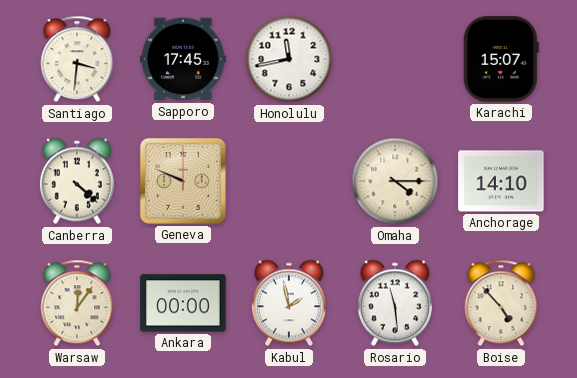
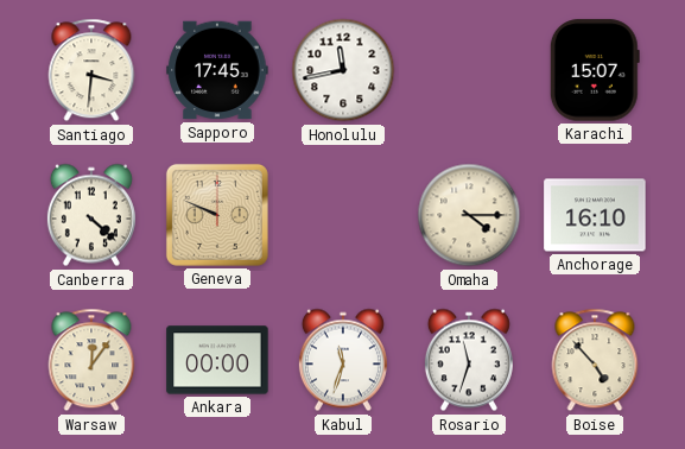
Anchorage: 14:10 -> 16:10
Kabul: 1:58 -> 11:33
Rosario: 11:29 -> 11:33
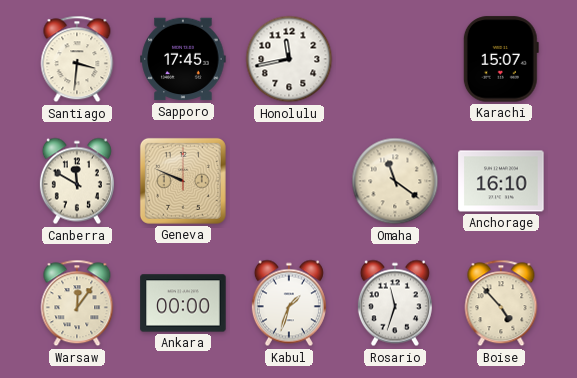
Canberra: 4:22 -> 11:50
Omaha: 4:15 -> 11:21
Kabul: 11:33 -> 1:33
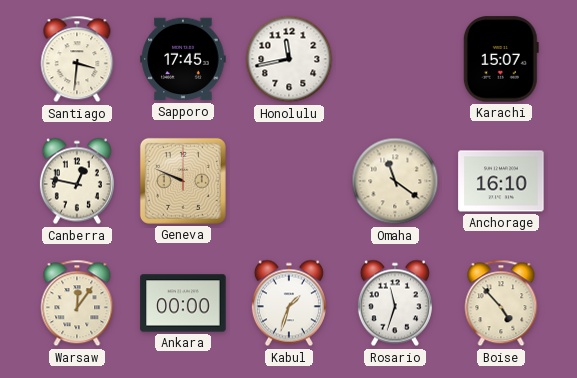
Canberra: 11:50 -> 12:47
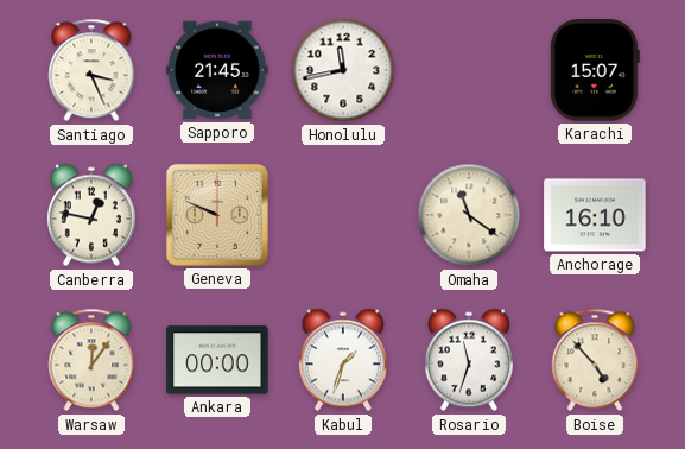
Santiago: 3:31 -> 3:26
Sapporo: 17:45 -> 21:45
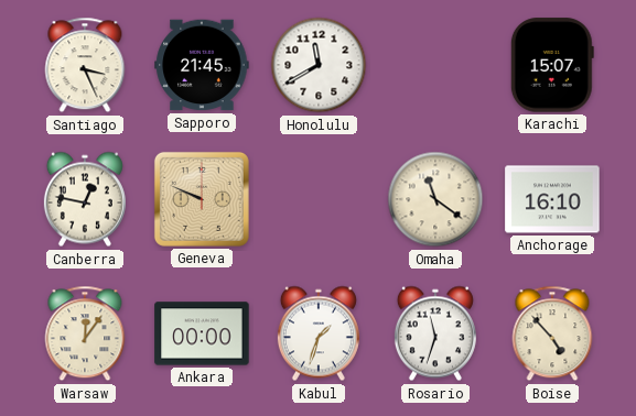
Honolulu: 11:43 -> 11:40
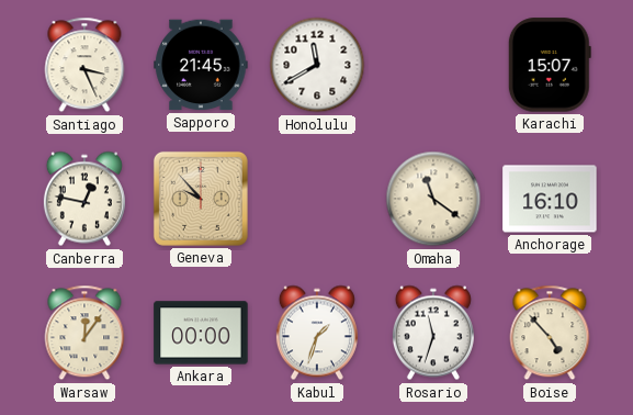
Geneva: 9:49 -> 9:53
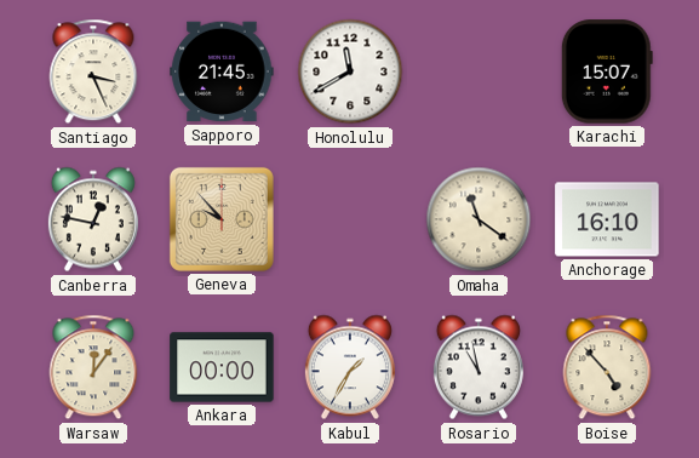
Kabul: 1:33 -> 1:35
Rosario: 11:33 -> 10:58
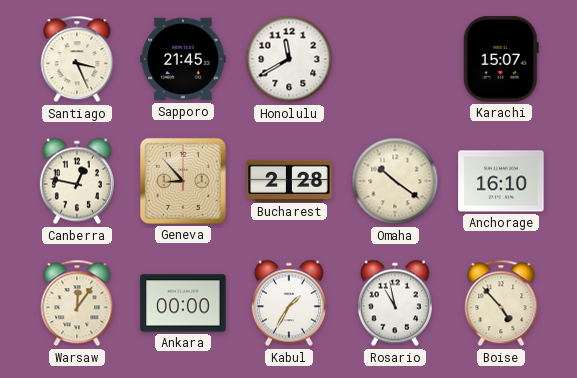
Geneva: 9:53 -> 8:53
Bucharest: none -> 2:28
Omaha: 11:21 -> 10:21
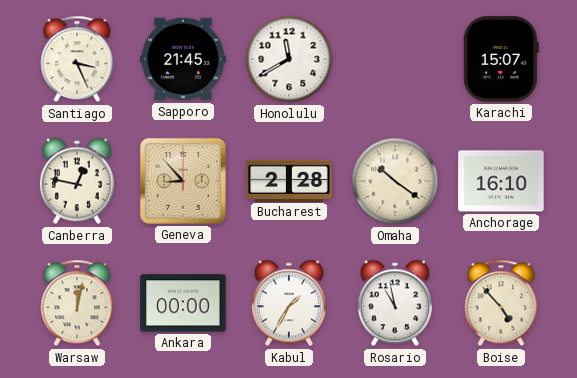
Warsaw: 12:06 -> 12:02
